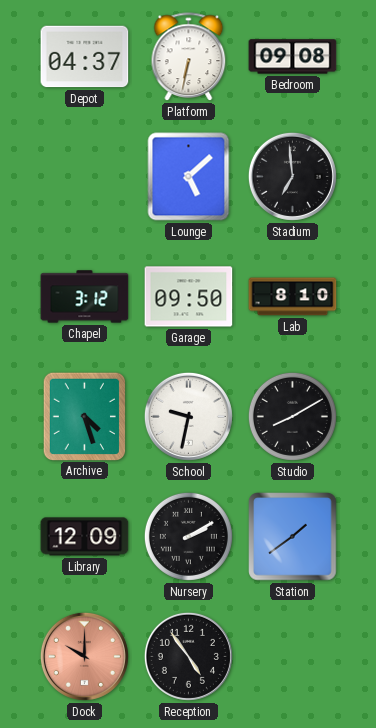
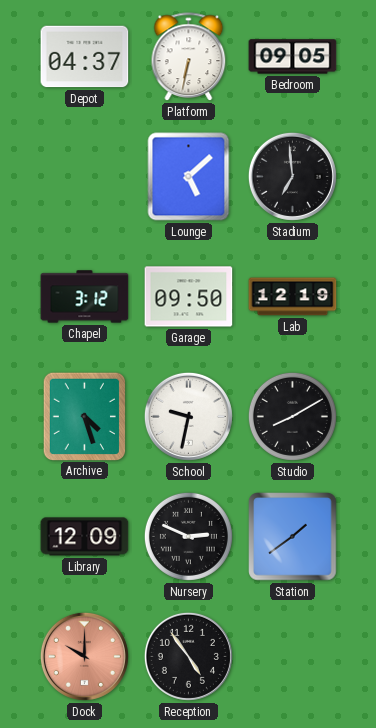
Bedroom: 09:08 -> 09:05
Lab: 8:10 -> 12:19
Nursery: 2:10 -> 2:49
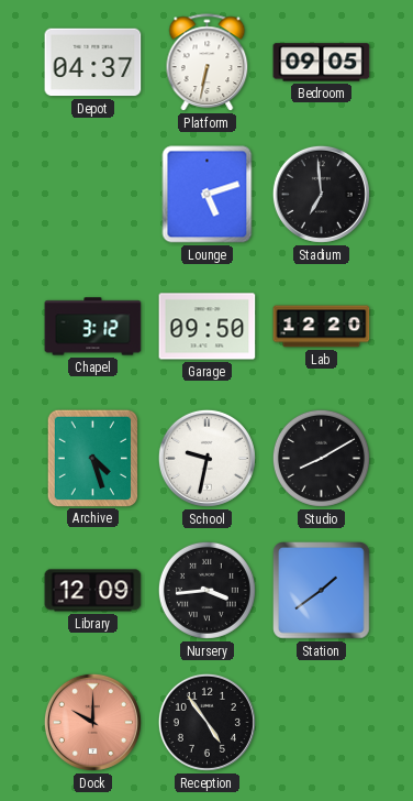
Lounge: 5:08 -> 5:12
Lab: 12:19 -> 12:20
Nursery: 2:49 -> 3:44
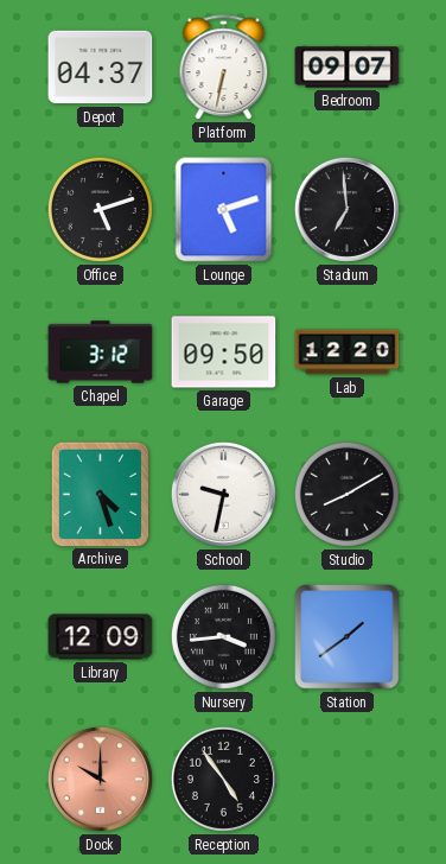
Bedroom: 09:05 -> 09:07
Office: none -> 5:12
